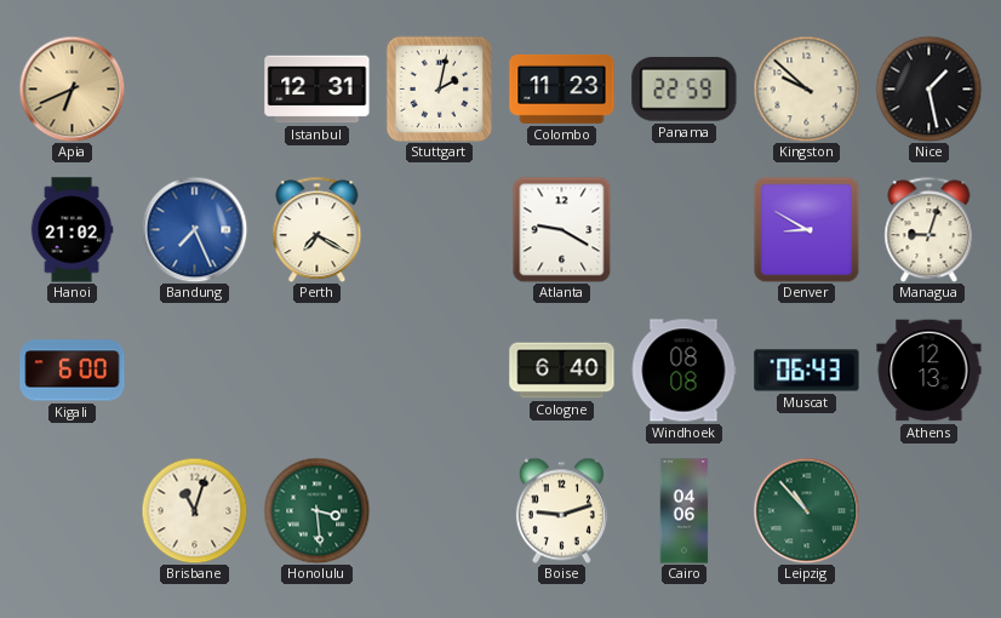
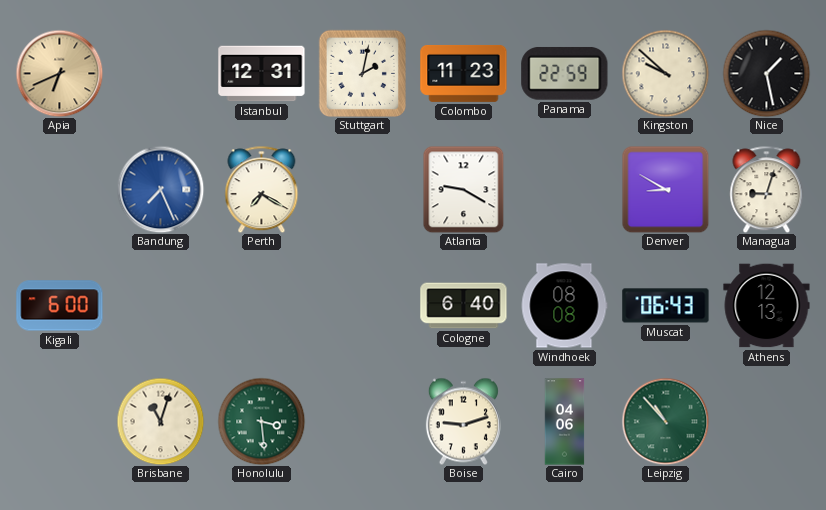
Hanoi: 21:02 -> none
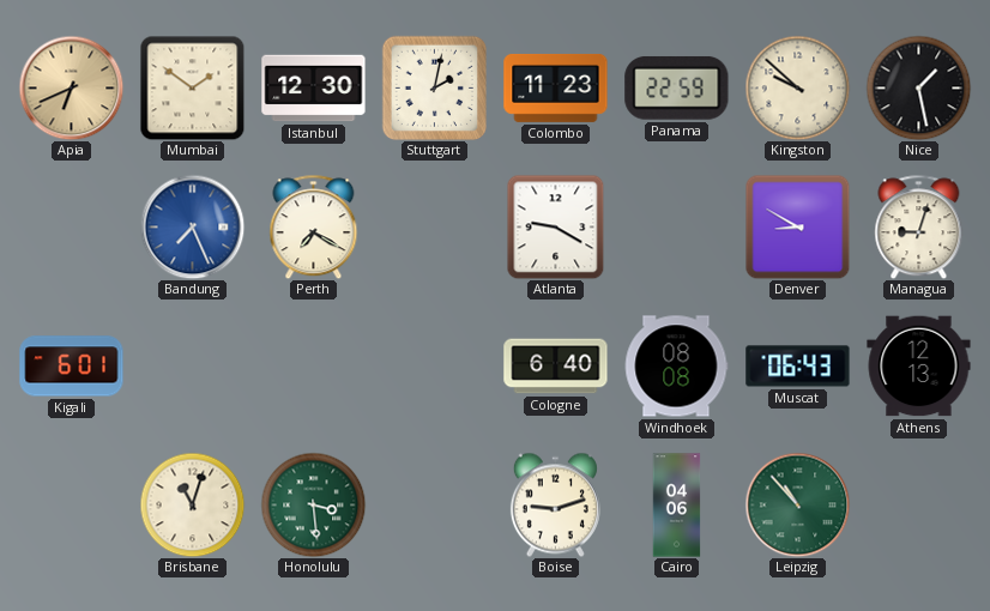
Mumbai: none -> 1:51
Istanbul: 12:31 -> 12:30
Kigali: 6:00 -> 6:01
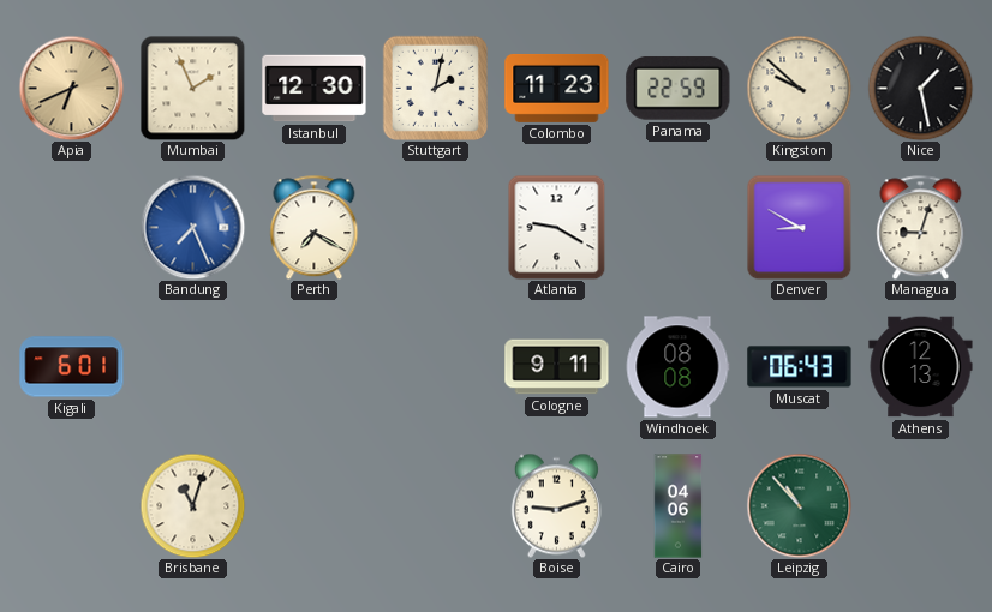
Mumbai: 1:51 -> 1:56
Cologne: 6:40 -> 9:11
Honolulu: 3:29 -> none
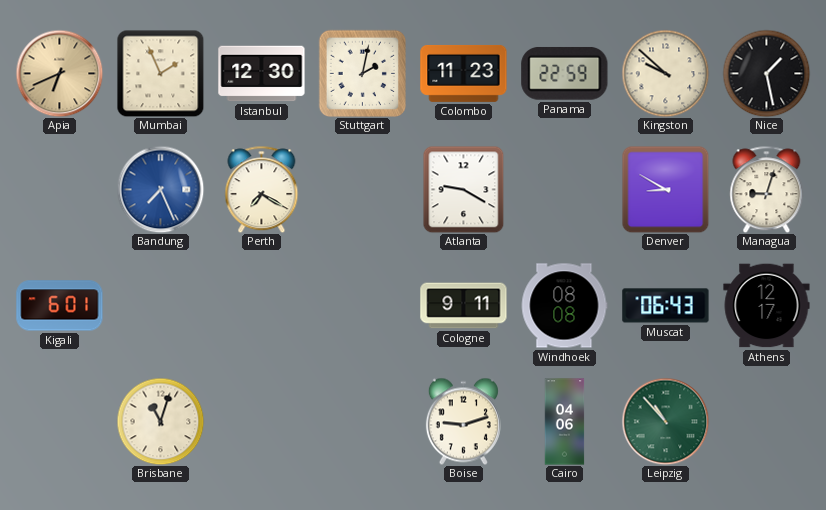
Athens: 12:13 -> 12:17
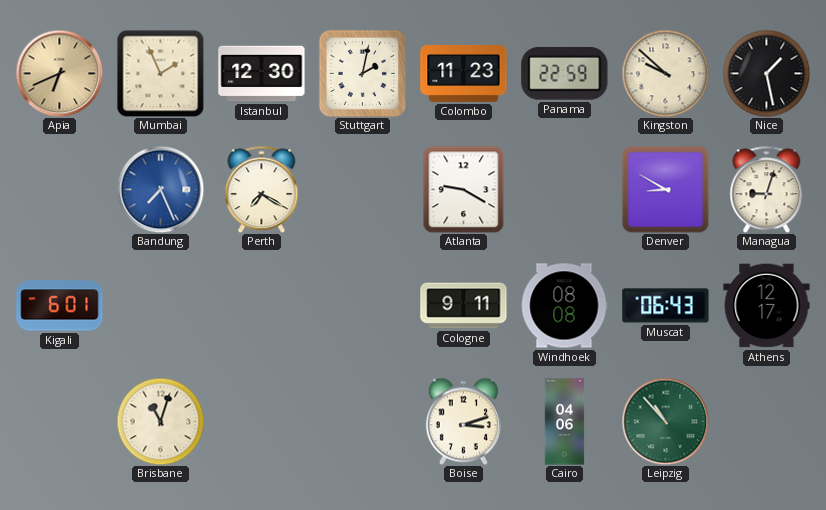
Boise: 9:12 -> 3:12
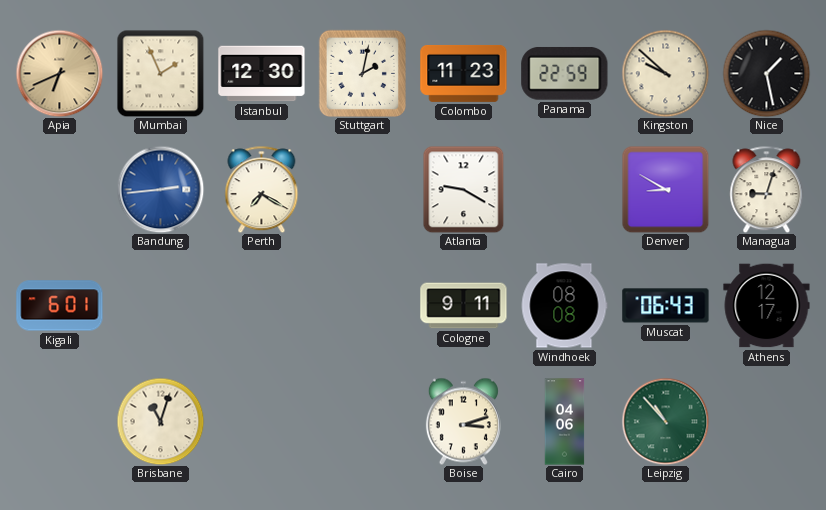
Bandung: 7:26 -> 2:44
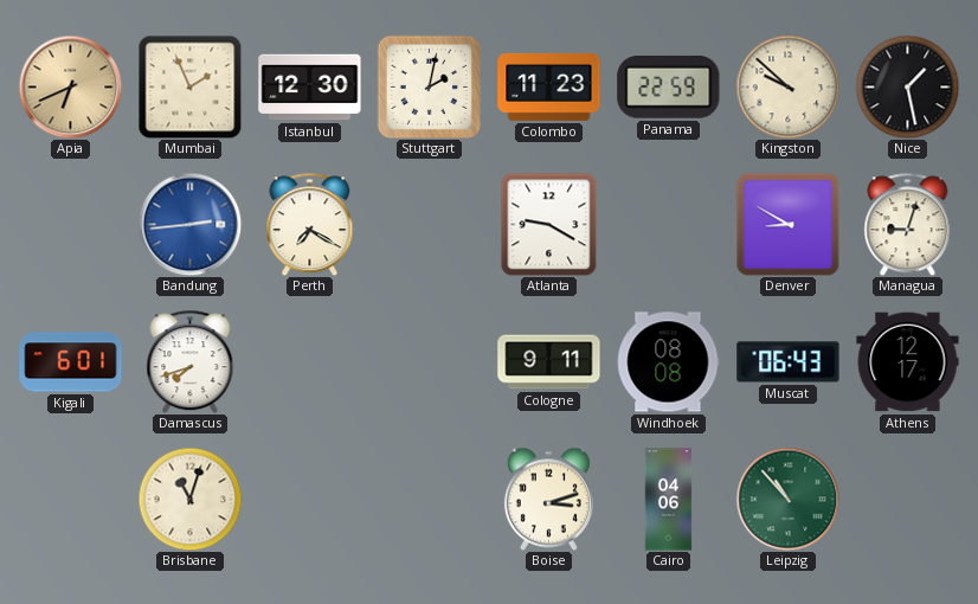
Damascus: none -> 7:42
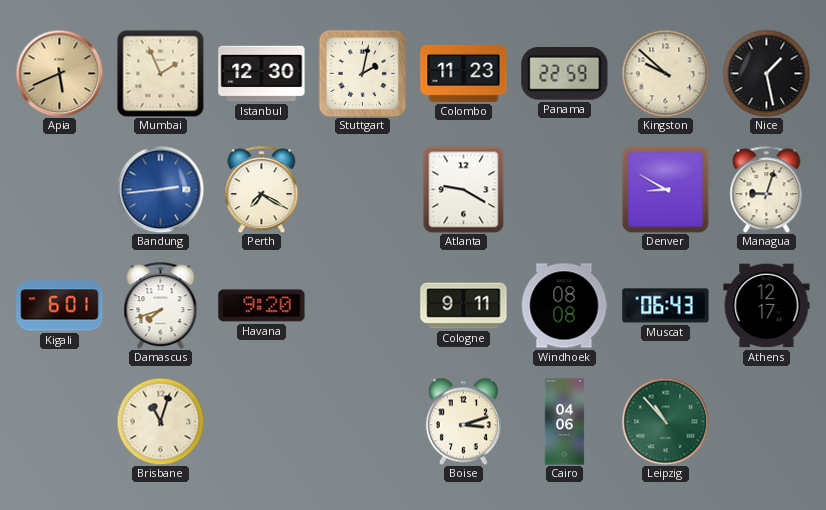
Apia: 6:41 -> 5:41
Havana: none -> 9:20
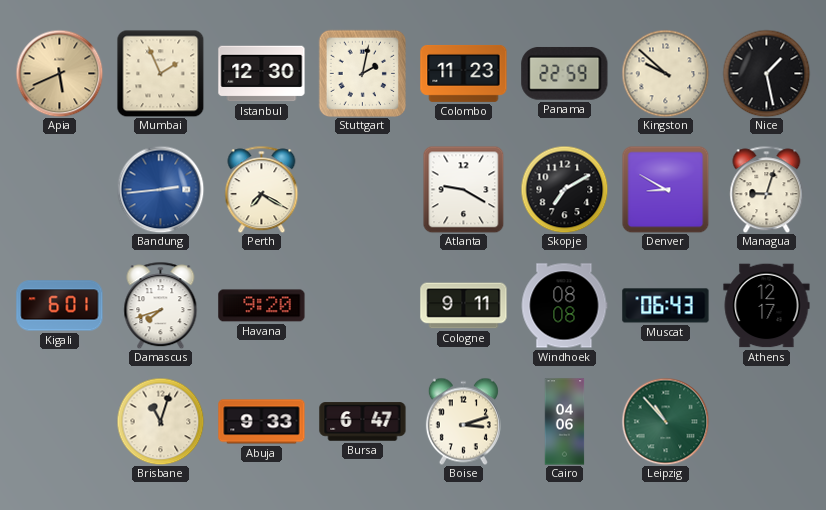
Skopje: none -> 7:10
Abuja: none -> 9:33
Bursa: none -> 6:47
